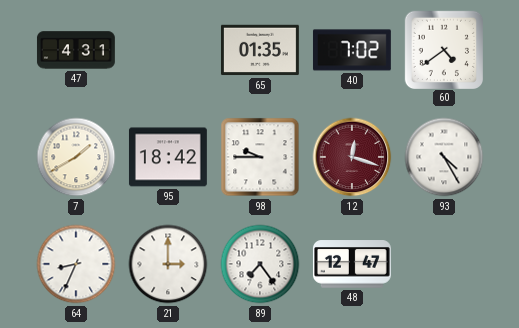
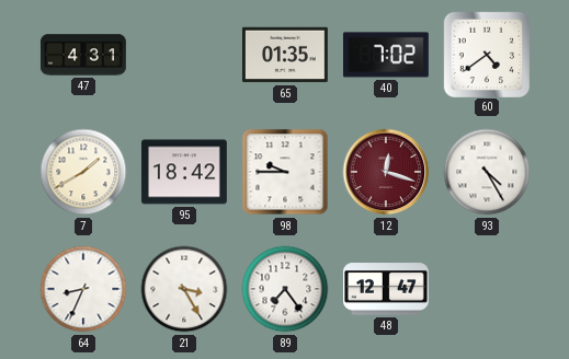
21: 3:00 -> 3:25
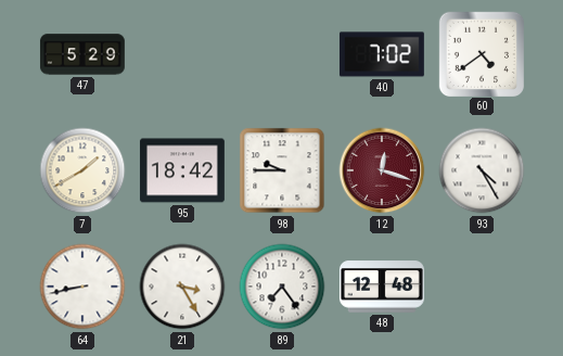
47: 4:31 -> 5:29
65: 01:35 -> none
64: 8:34 -> 8:43
48: 12:47 -> 12:48
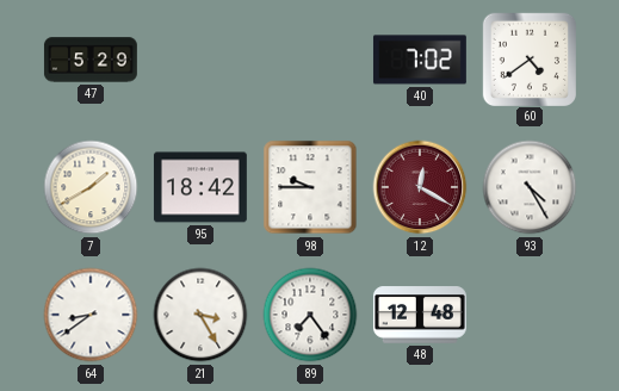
12: 12:18 -> 12:20
64: 8:43 -> 8:39
